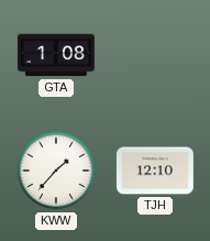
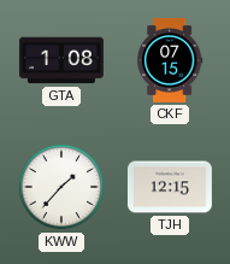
CKF: none -> 07:15
TJH: 12:10 -> 12:15
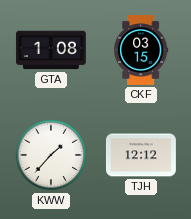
CKF: 07:15 -> 03:15
TJH: 12:15 -> 12:12
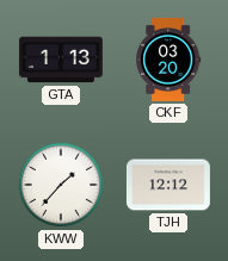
GTA: 1:08 -> 1:13
CKF: 03:15 -> 03:20
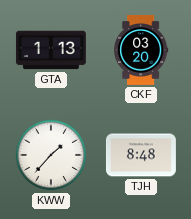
TJH: 12:12 -> 8:48
